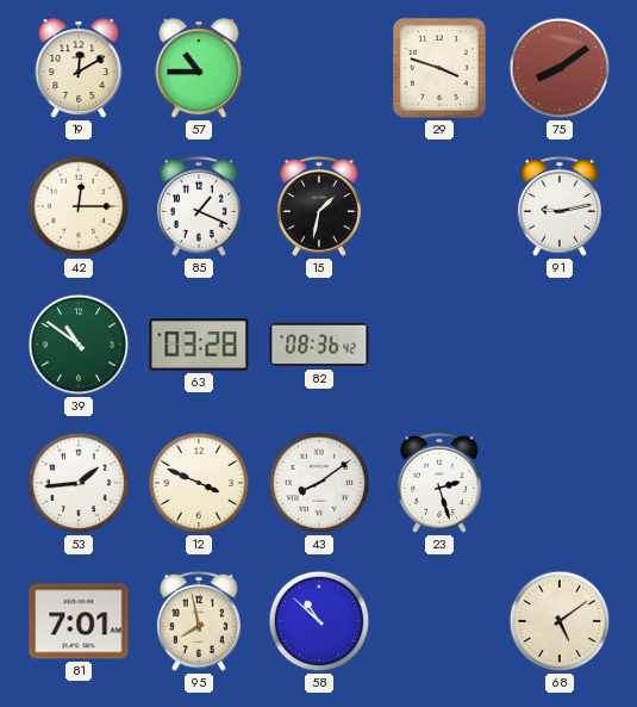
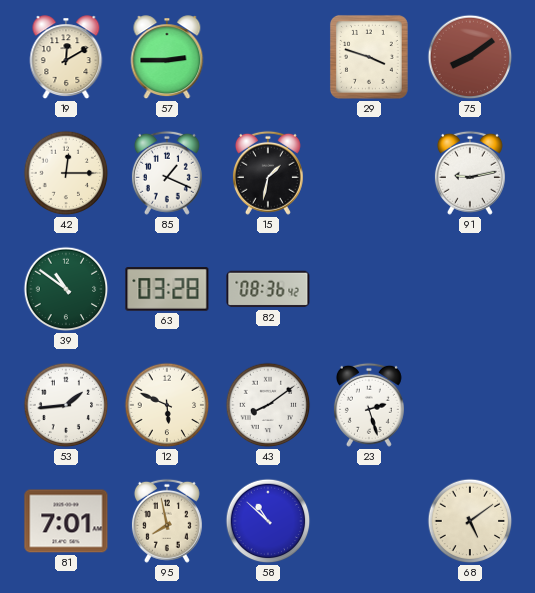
57: 10:45 -> 2:45
12: 3:49 -> 5:49
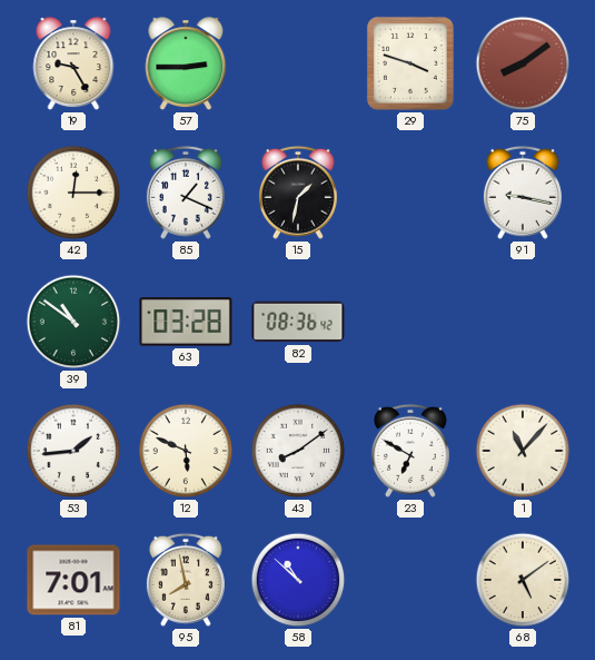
19: 12:10 -> 9:25
91: 9:13 -> 9:17
23: 2:27 -> 6:50
1: none -> 11:07
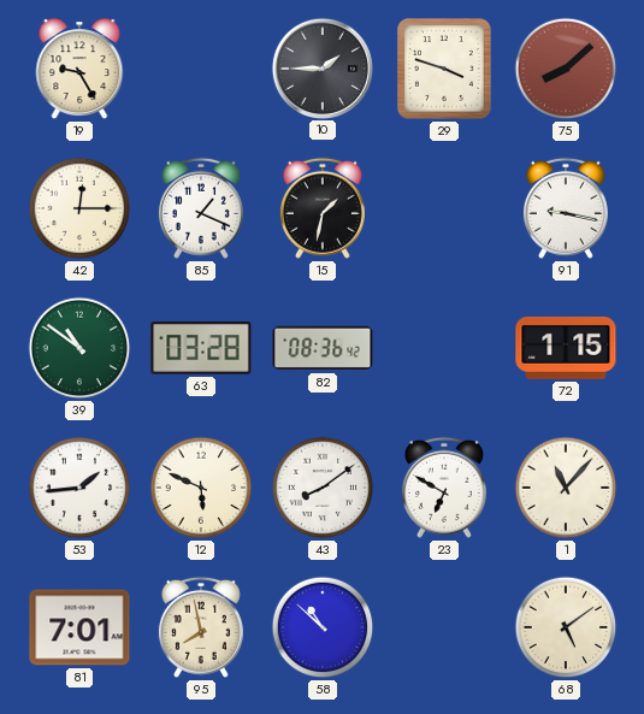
57: 2:45 -> none
10: none -> 1:45
75: 8:09 -> 8:08
72: none -> 1:15
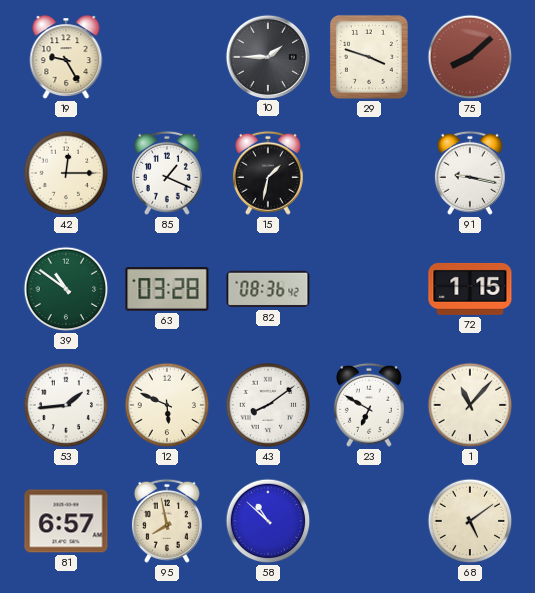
81: 7:01 -> 6:57
